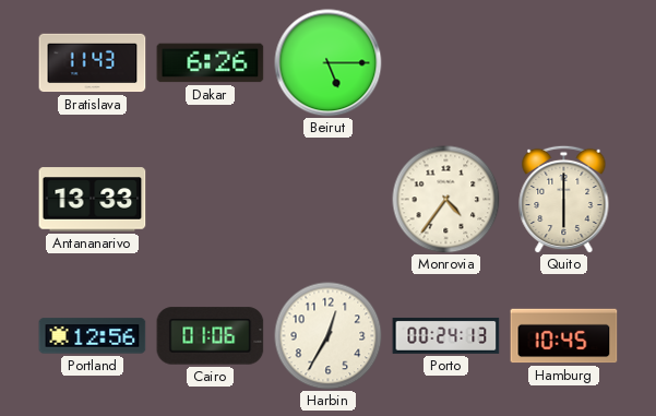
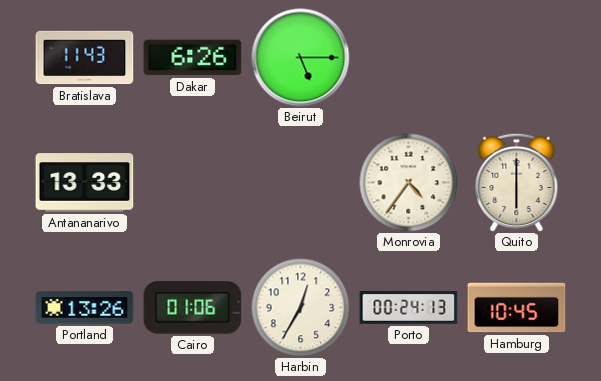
Portland: 12:56 -> 13:26
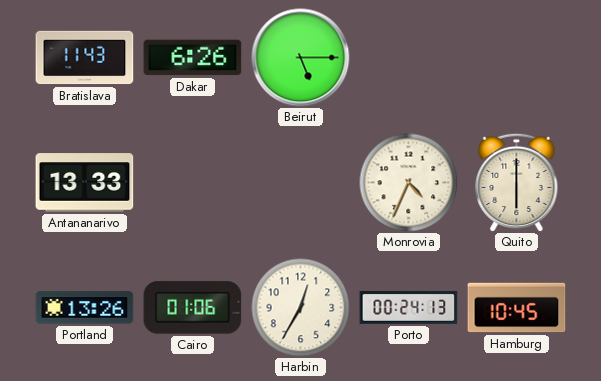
Monrovia: 4:36 -> 4:34
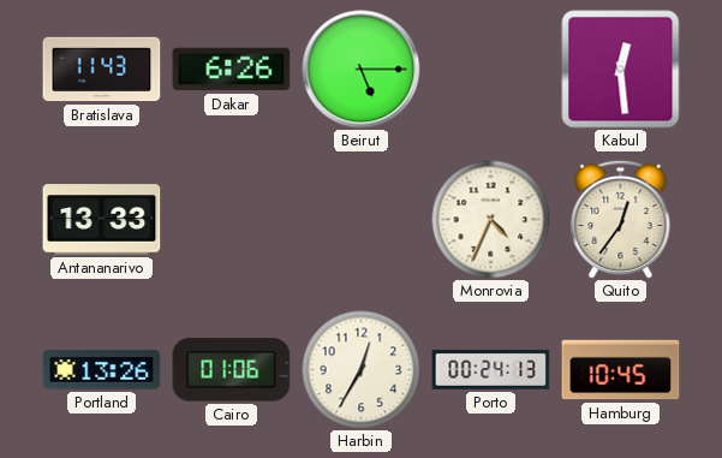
Kabul: none -> 12:29
Quito: 6:00 -> 12:36
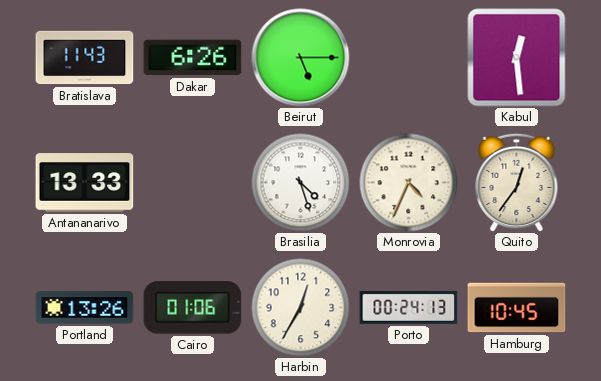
Brasilia: none -> 4:27
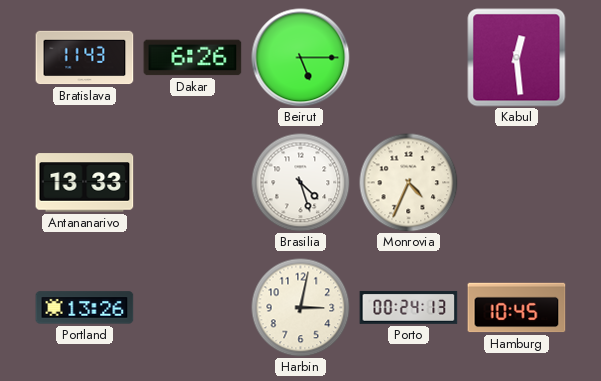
Quito: 12:36 -> none
Cairo: 01:06 -> none
Harbin: 12:35 -> 3:02
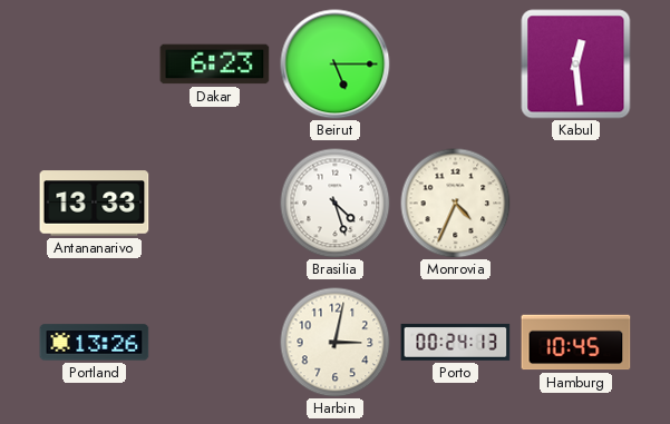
Bratislava: 11:43 -> none
Dakar: 6:26 -> 6:23
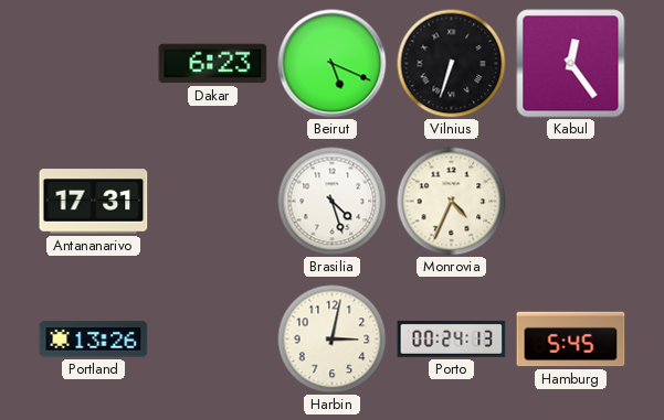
Beirut: 5:15 -> 5:19
Vilnius: none -> 6:33
Kabul: 12:29 -> 12:24
Antananarivo: 13:33 -> 17:31
Hamburg: 10:45 -> 5:45
